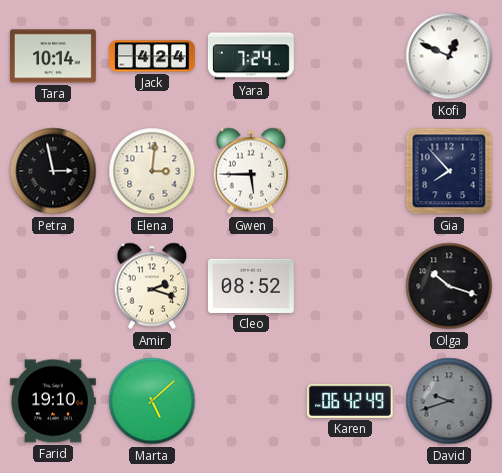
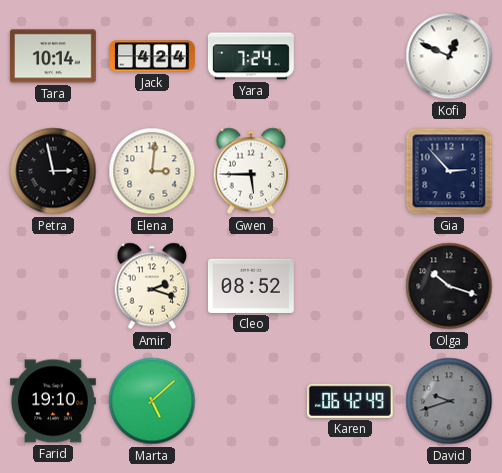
Gia: 7:53 -> 2:53
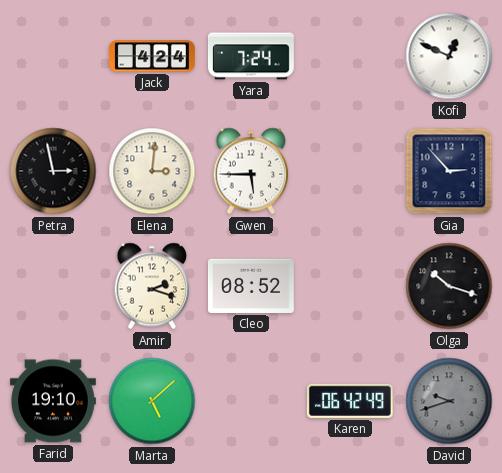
Tara: 10:14 -> none
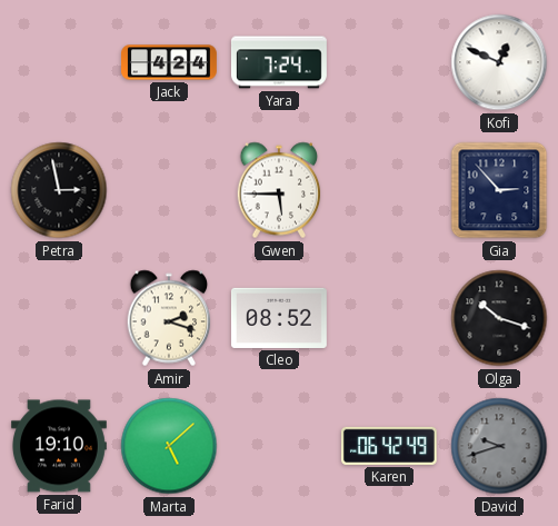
Elena: 3:01 -> none
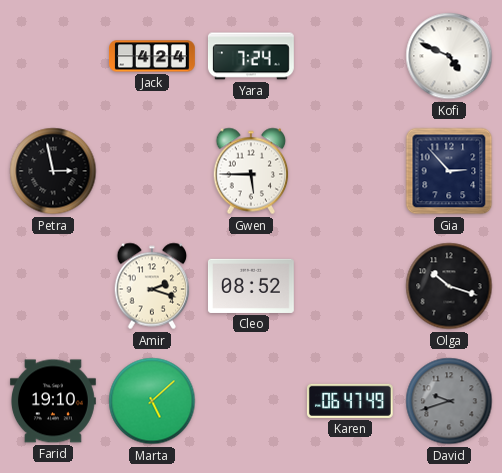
Kofi: 12:49 -> 4:49
Karen: 06:42 -> 06:47
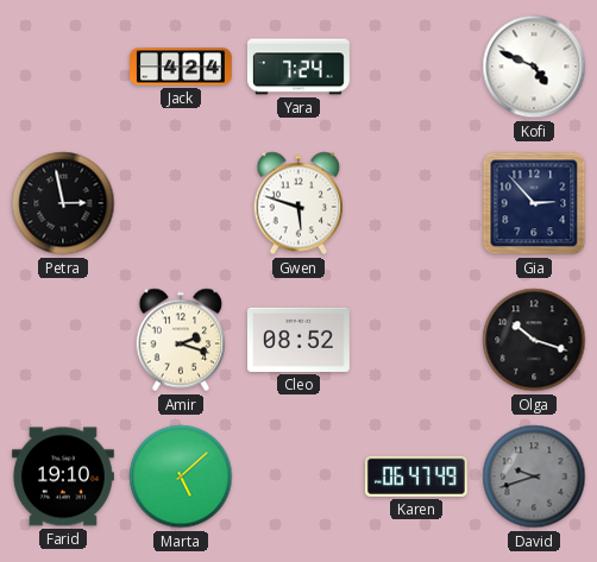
Gwen: 5:45 -> 5:48
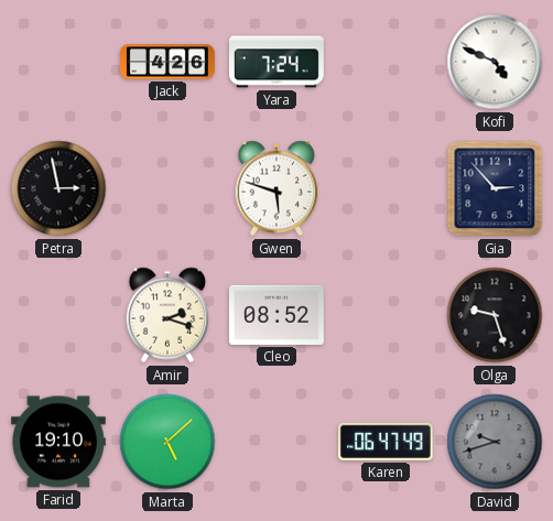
Jack: 4:24 -> 4:26
Olga: 10:18 -> 9:27
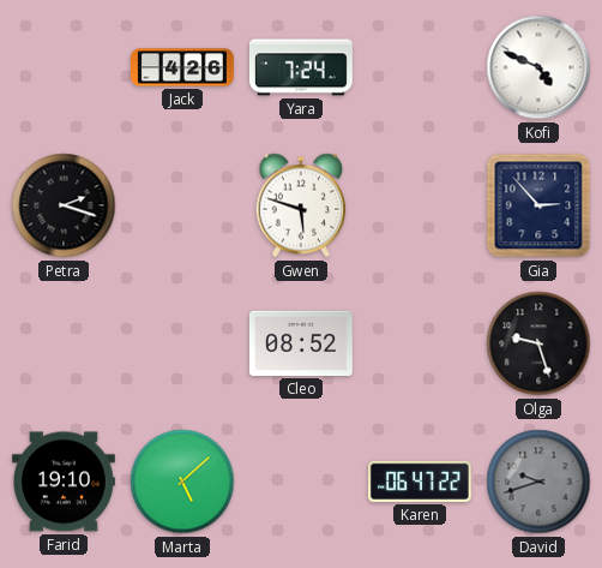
Petra: 2:58 -> 2:18
Amir: 2:18 -> none
Karen: 06:47:49 -> 06:47:22
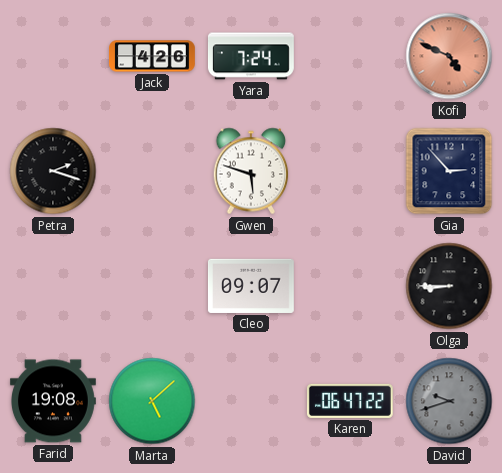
Kofi dial: white -> salmon
Cleo: 08:52 -> 09:07
Olga: 9:27 -> 8:45
Farid: 19:10 -> 19:08
